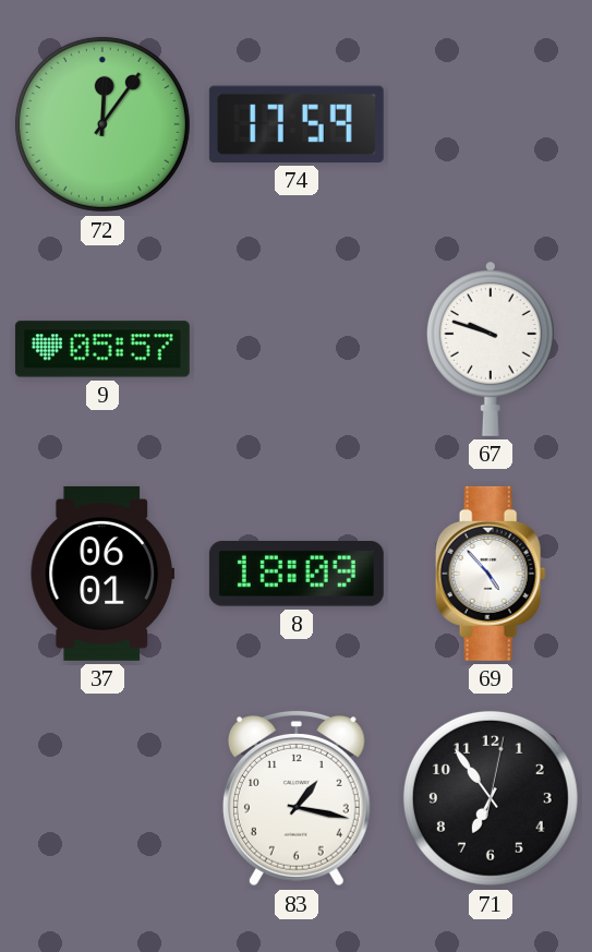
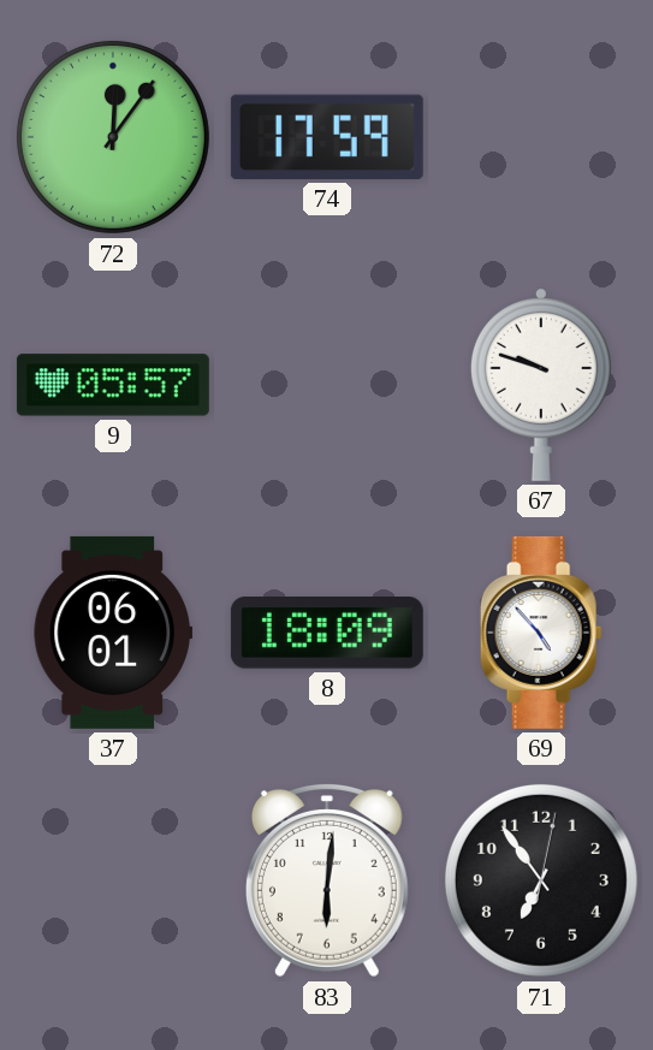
83: 1:17 -> 6:01
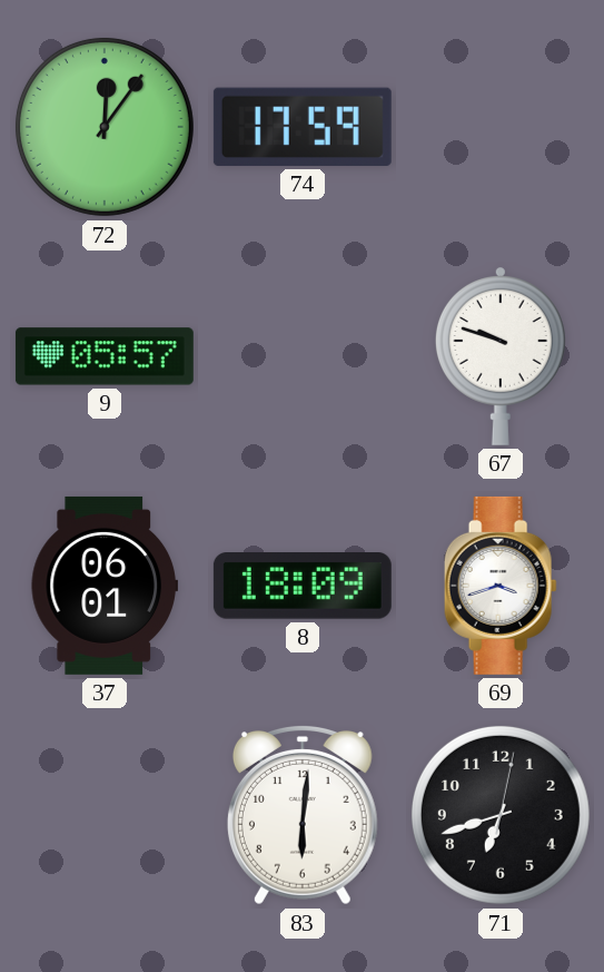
69: 4:53 -> 3:42
71: 6:54 -> 6:42
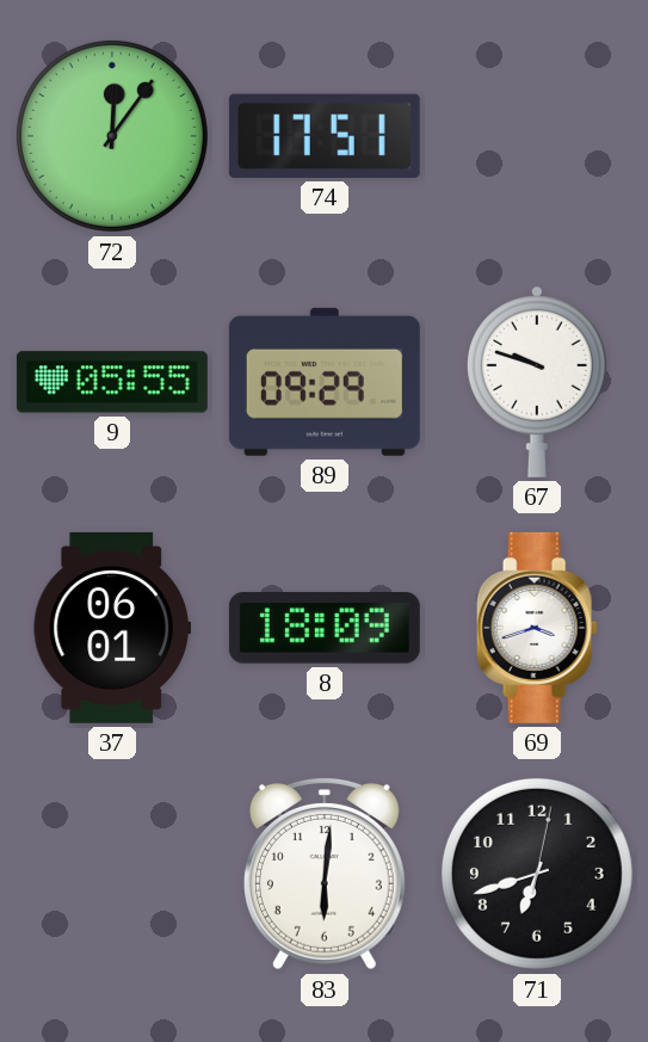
74: 17:59 -> 17:51
9: 05:57 -> 05:55
89: none -> 09:29
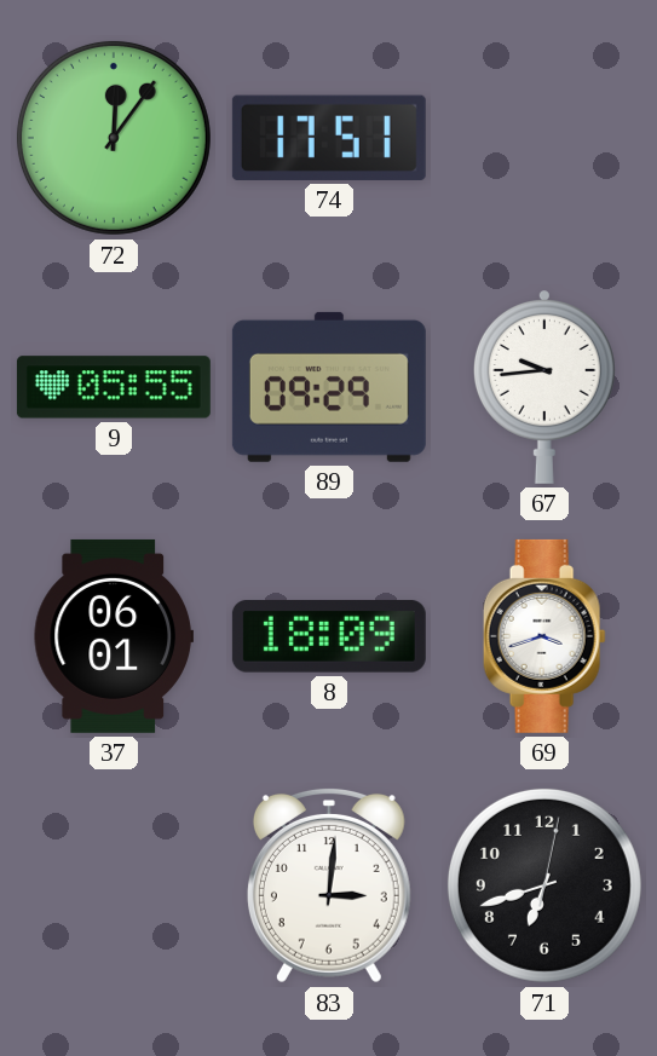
67: 9:48 -> 9:44
83: 6:01 -> 3:01
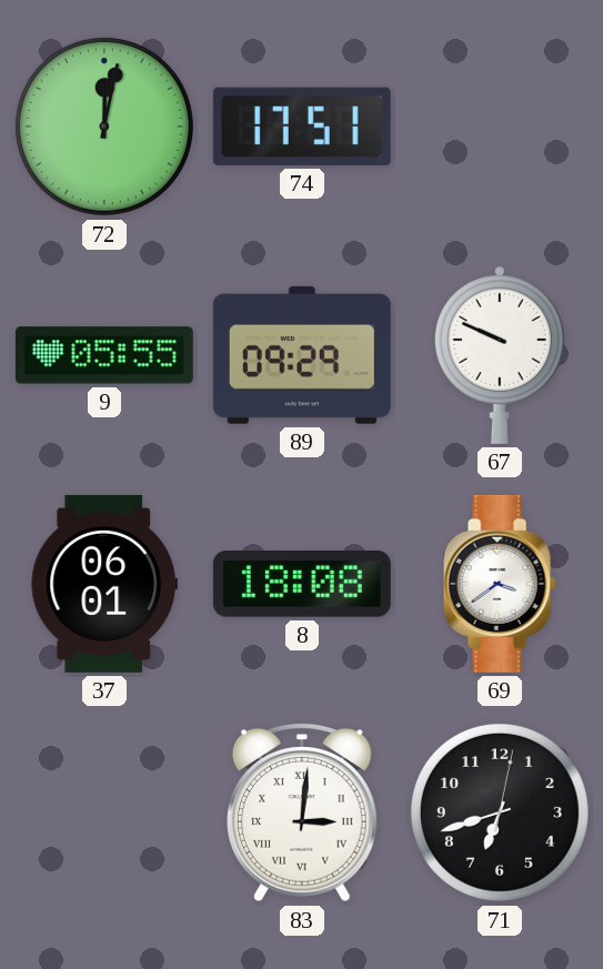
72: 12:06 -> 12:02
67: 9:44 -> 9:49
8: 18:09 -> 18:08
69: 3:42 -> 3:39
83 numerals: Arabic -> Roman
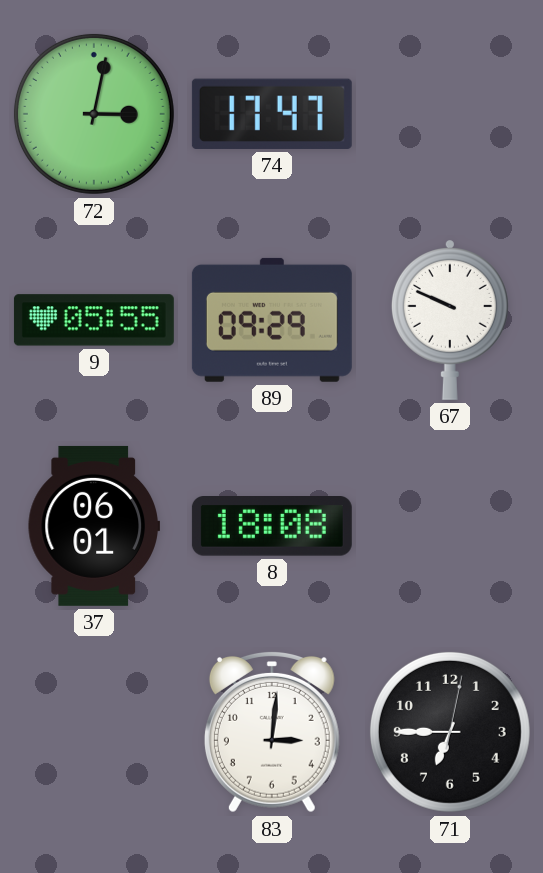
72: 12:02 -> 3:02
74: 17:51 -> 17:47
69: 3:39 -> none
83 numerals: Roman -> Arabic
71: 6:42 -> 6:45
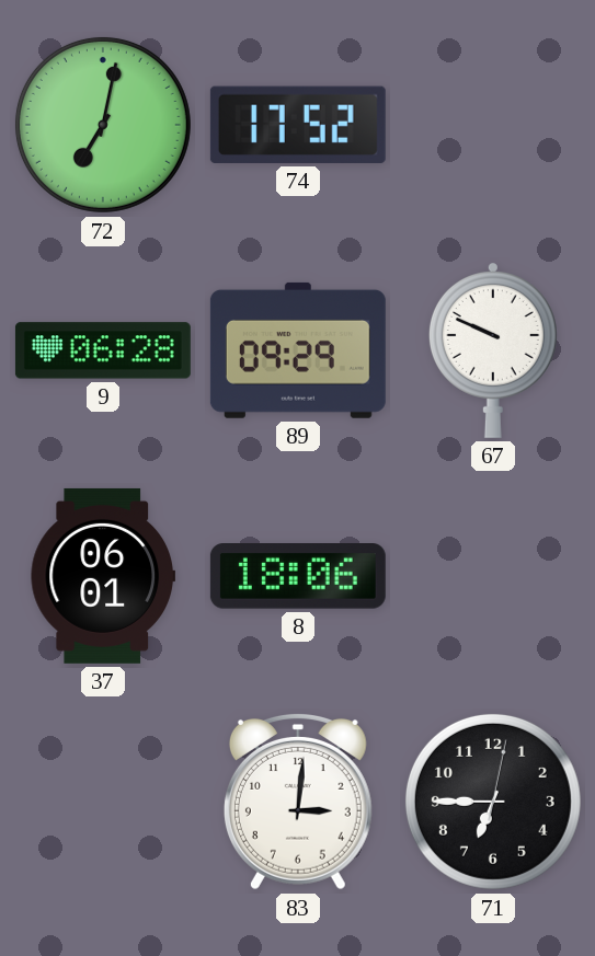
72: 3:02 -> 7:02
74: 17:47 -> 17:52
9: 05:55 -> 06:28
8: 18:08 -> 18:06
